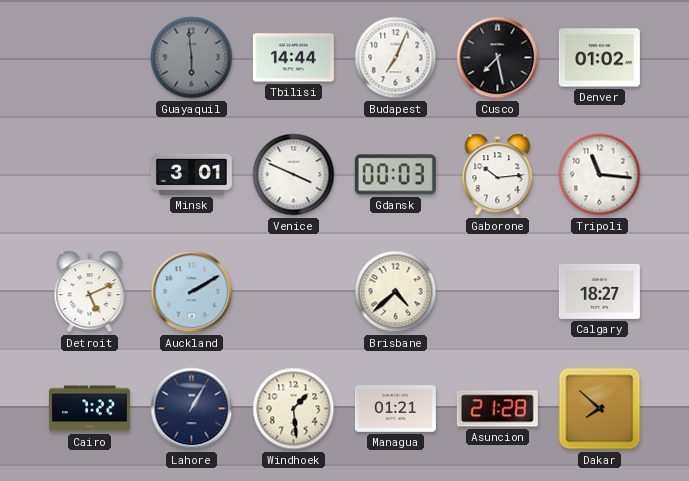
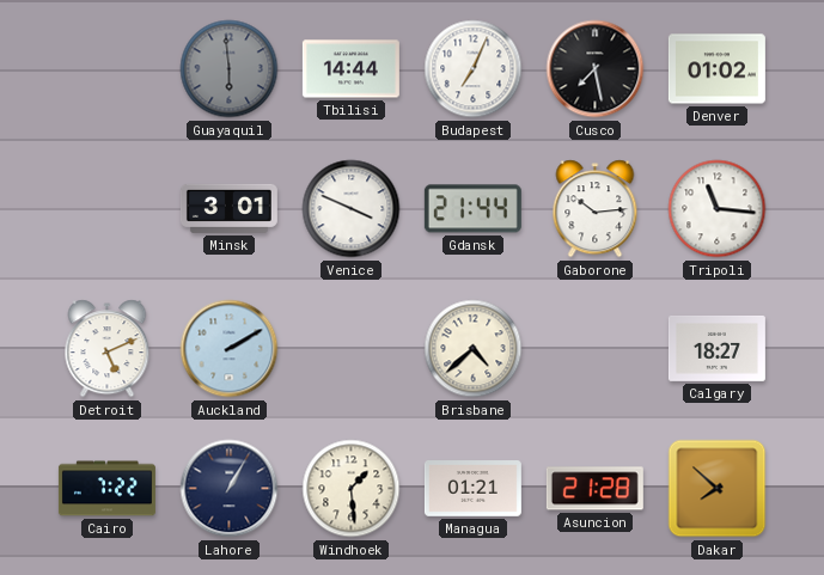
Gdansk: 00:03 -> 21:44
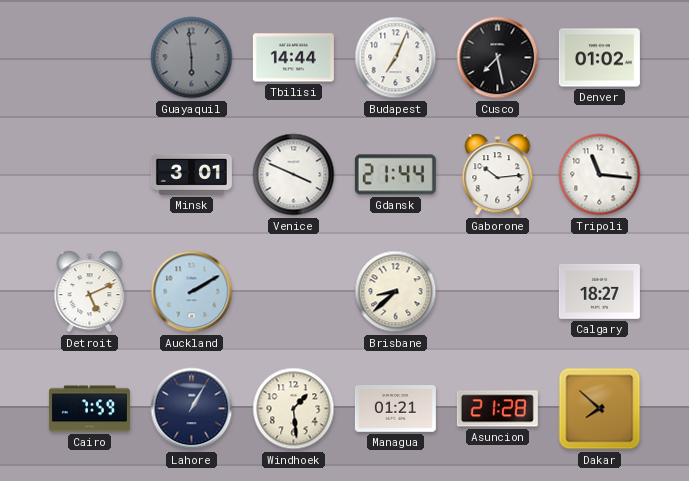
Brisbane: 4:38 -> 8:38
Cairo: 7:22 -> 7:59
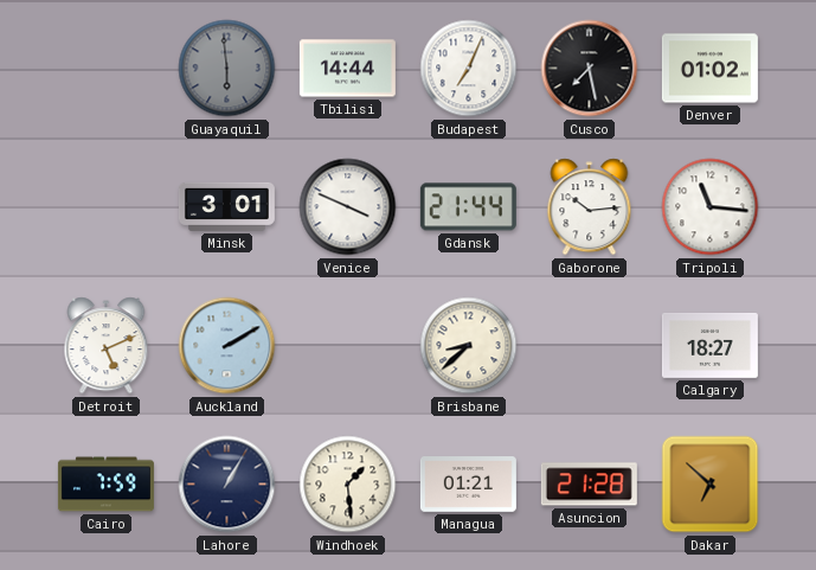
Dakar: 7:52 -> 6:52
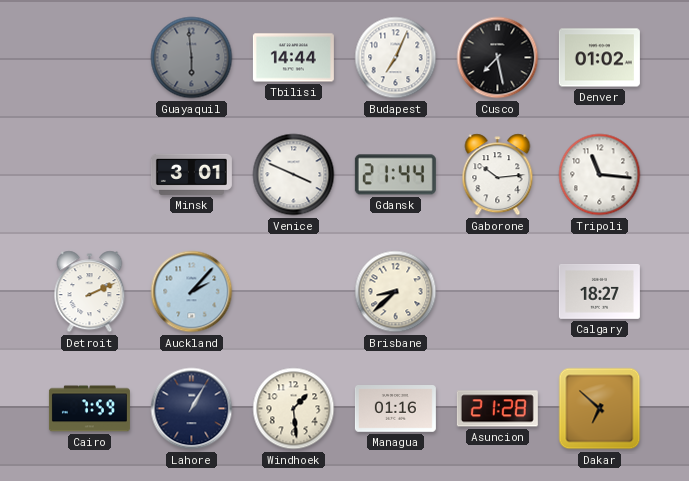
Detroit: 5:11 -> 2:11
Auckland: 2:10 -> 2:07
Managua: 01:21 -> 01:16
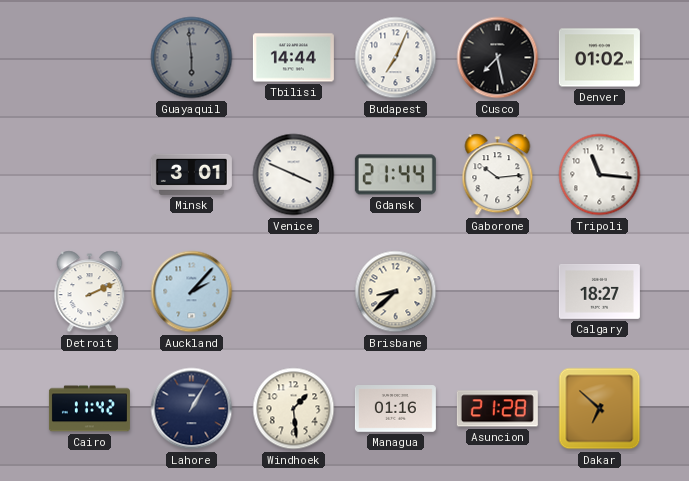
Cairo: 7:59 -> 11:42
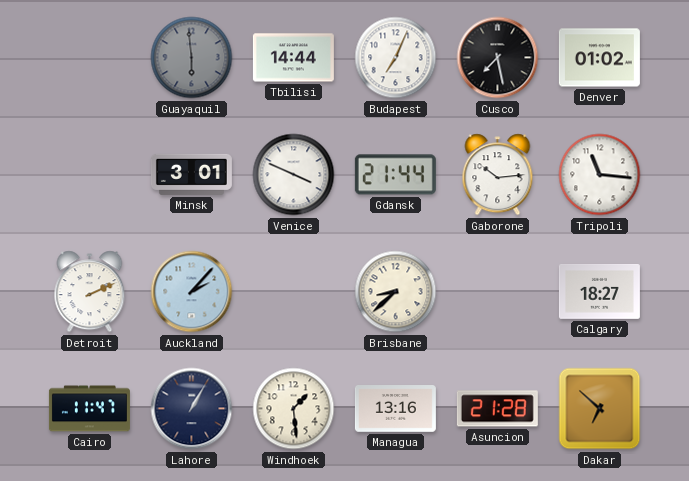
Cairo: 11:42 -> 11:47
Managua: 01:16 -> 13:16
